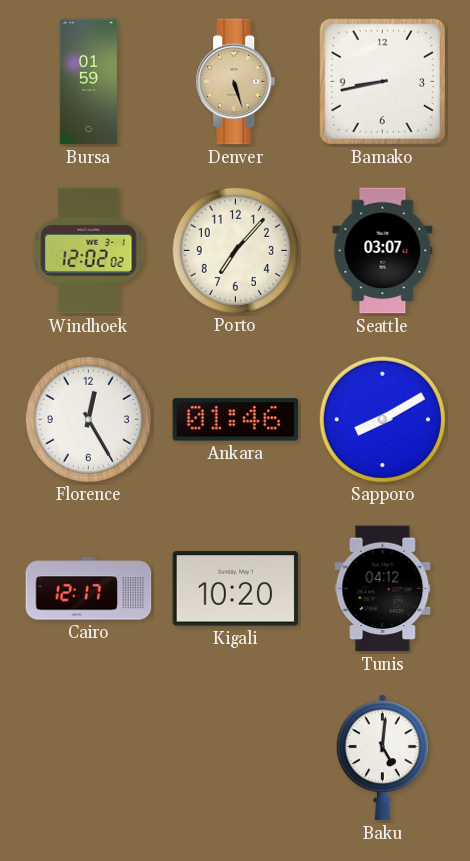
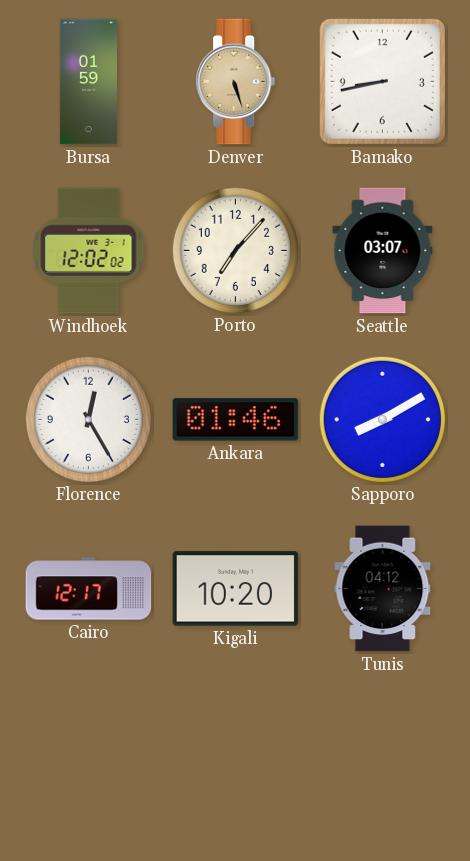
Baku: 5:01 -> none
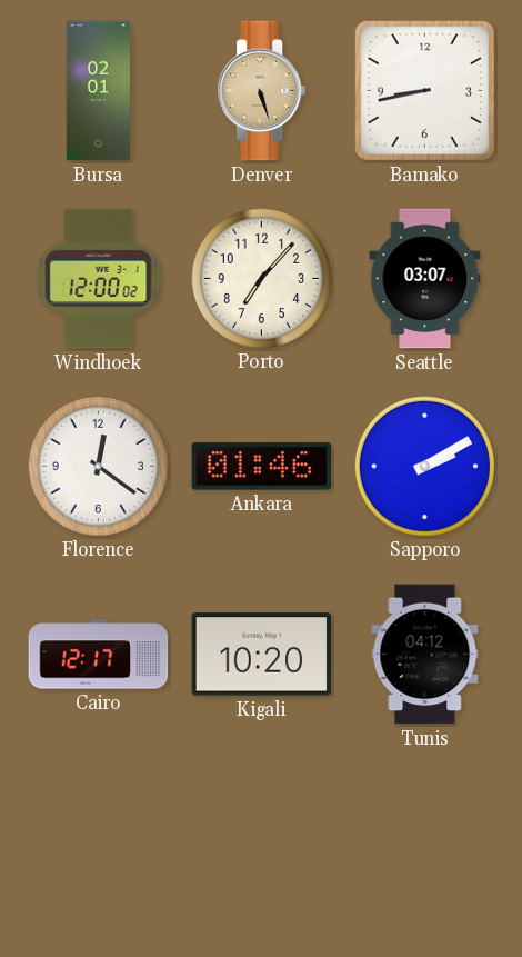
Bursa: 01:59 -> 02:01
Windhoek: 12:02 -> 12:00
Florence: 12:25 -> 12:21
Sapporo: 8:10 -> 2:10
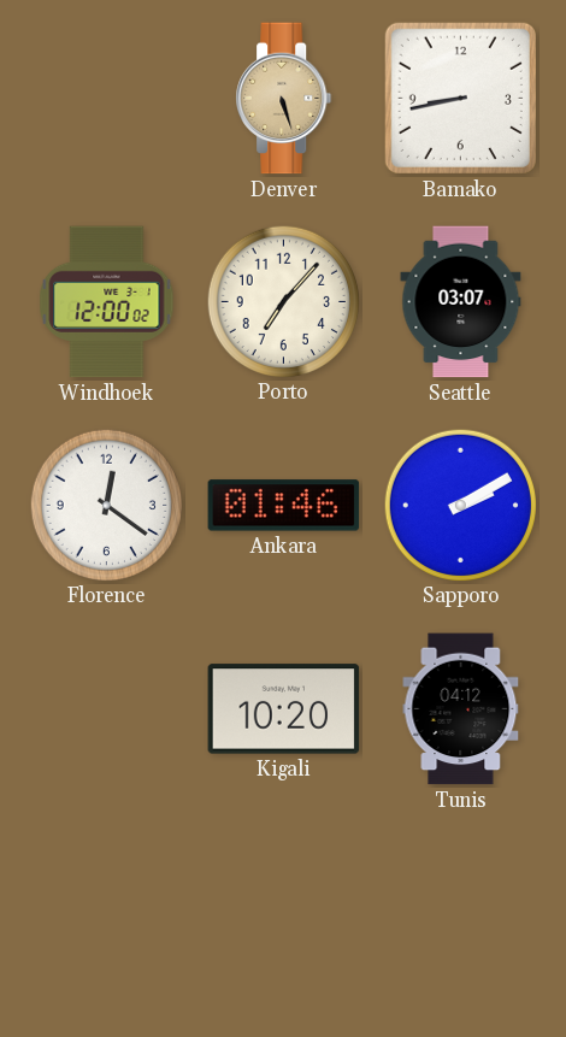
Bursa: 02:01 -> none
Cairo: 12:17 -> none
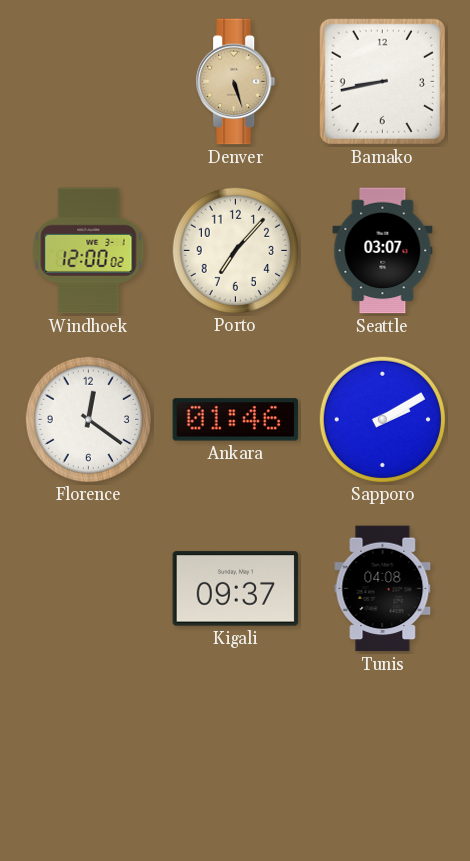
Kigali: 10:20 -> 09:37
Tunis: 04:12 -> 04:08
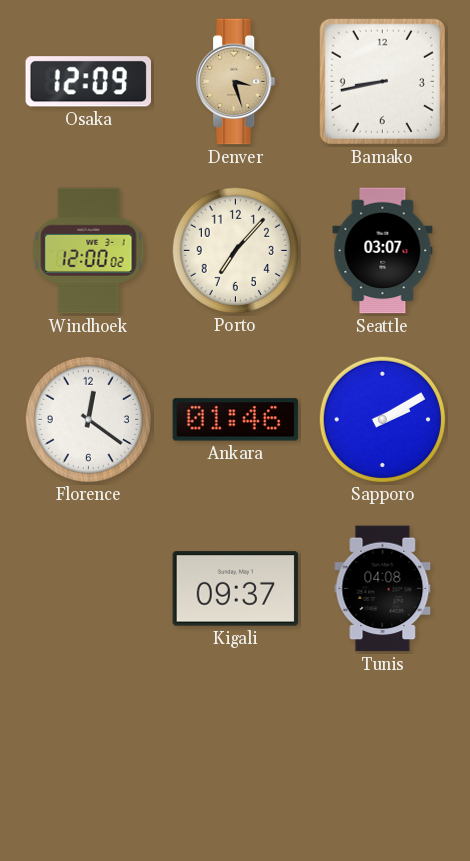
Osaka: none -> 12:09
Denver: 5:27 -> 3:27
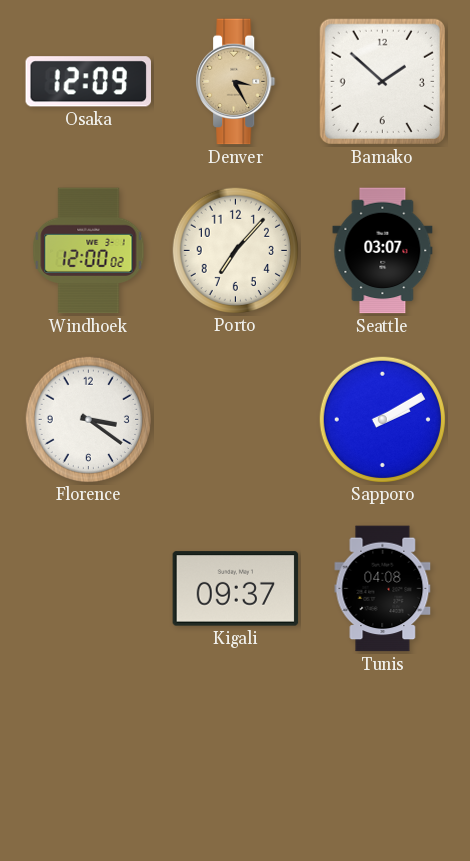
Denver: 3:27 -> 3:25
Bamako: 8:43 -> 1:52
Florence: 12:21 -> 3:21
Ankara: 01:46 -> none
